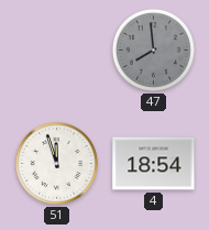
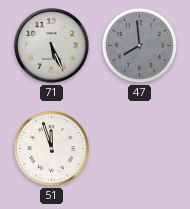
71: none -> 5:26
4: 18:54 -> none
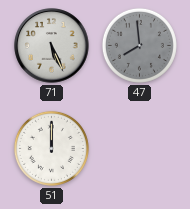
51: 11:57 -> 12:00
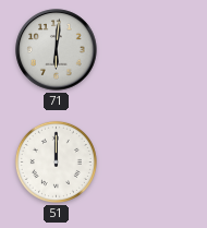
71: 5:26 -> 6:01
47: 7:59 -> none
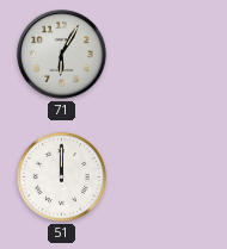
71: 6:01 -> 6:05
